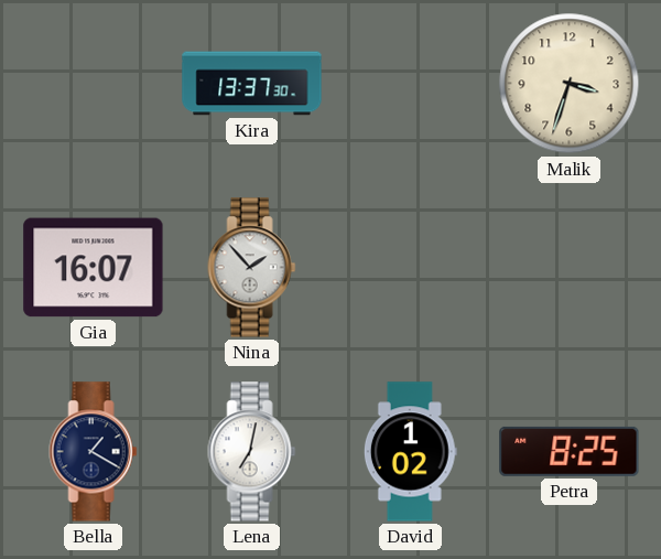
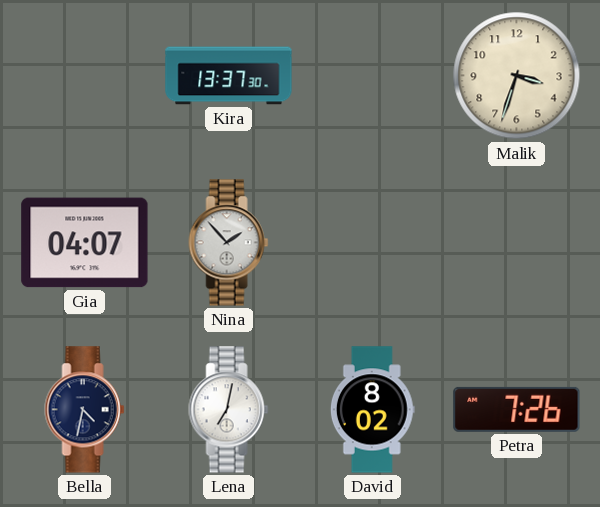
Gia: 16:07 -> 04:07
Bella: 1:20 -> 4:32
David: 1:02 -> 8:02
Petra: 8:25 -> 7:26
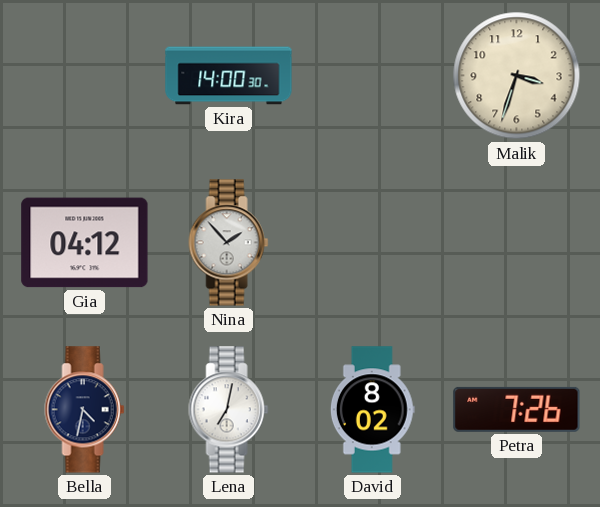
Kira: 13:37 -> 14:00
Gia: 04:07 -> 04:12
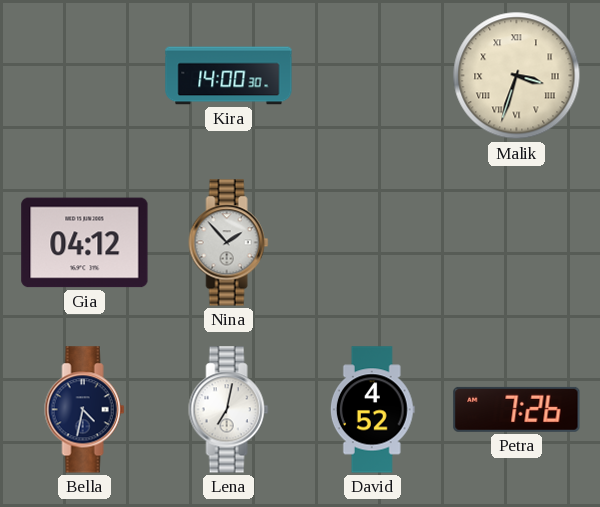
Malik numerals: Arabic -> Roman
David: 8:02 -> 4:52
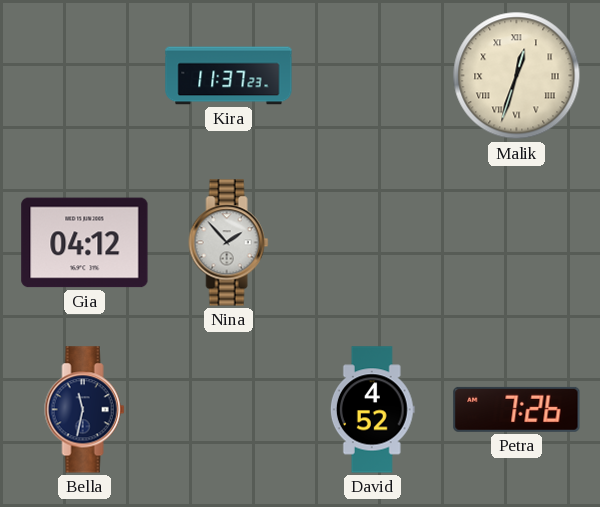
Kira: 14:00 -> 11:37
Malik: 3:33 -> 12:33
Bella: 4:32 -> 11:32
Lena: 7:02 -> none
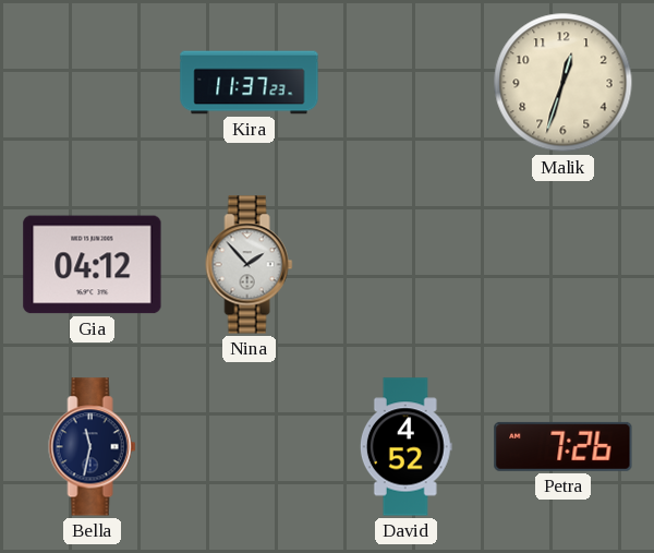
Malik numerals: Roman -> Arabic
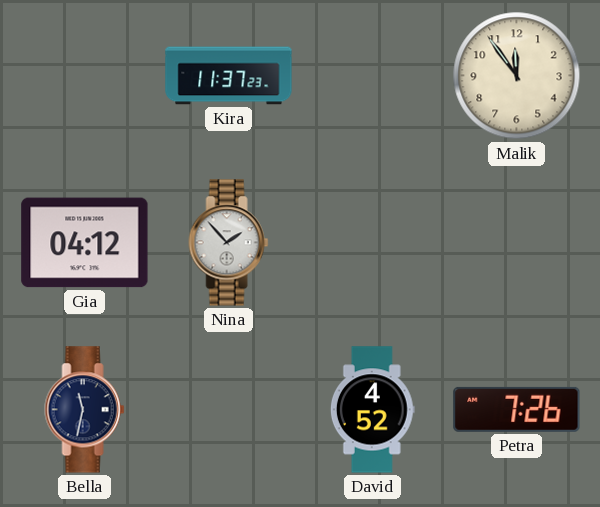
Malik: 12:33 -> 11:54
